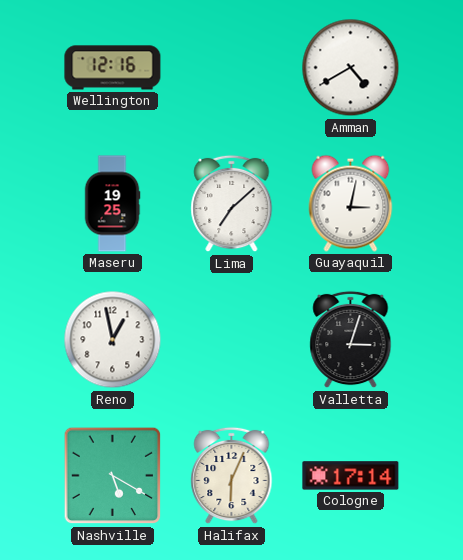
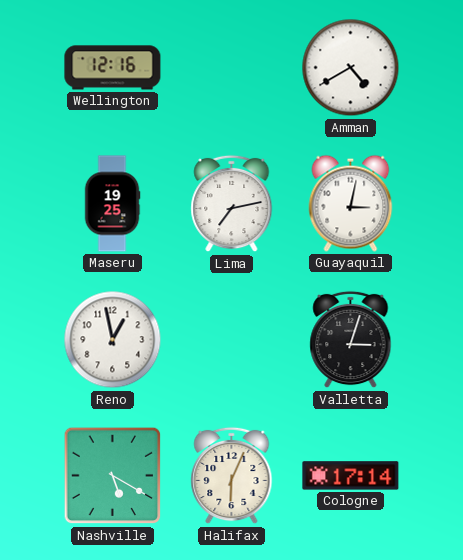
Lima: 7:08 -> 7:13
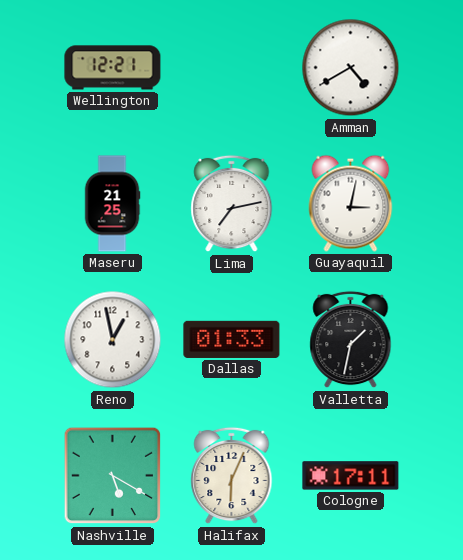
Wellington: 12:16 -> 12:21
Maseru: 19:25 -> 21:25
Dallas: none -> 01:33
Valletta: 3:03 -> 1:32
Cologne: 17:14 -> 17:11
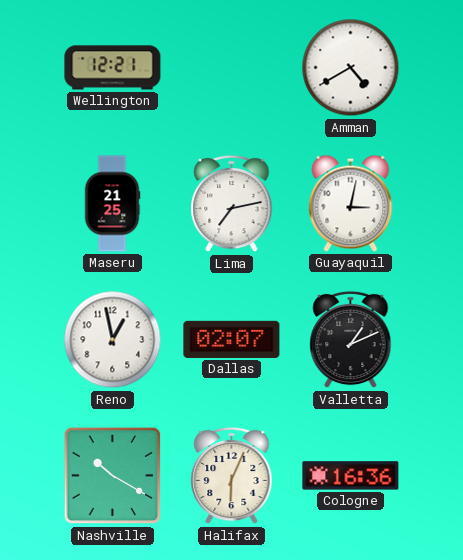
Dallas: 01:33 -> 02:07
Valletta: 1:32 -> 1:11
Nashville: 5:20 -> 10:20
Cologne: 17:11 -> 16:36
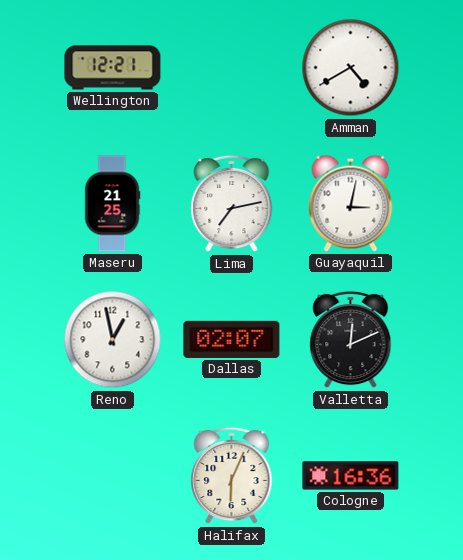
Valletta: 1:11 -> 12:11
Nashville: 10:20 -> none
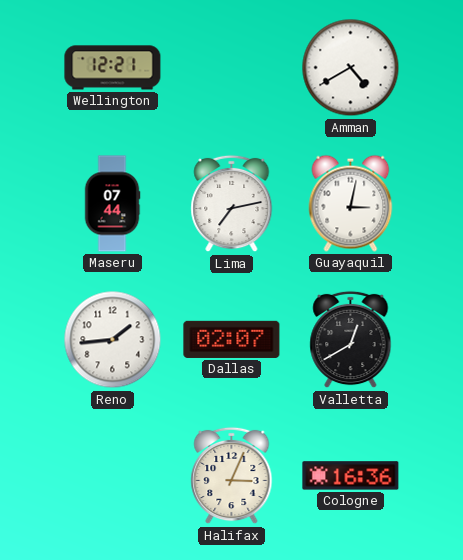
Maseru: 21:25 -> 07:44
Reno: 12:58 -> 1:44
Valletta: 12:11 -> 12:40
Halifax: 6:04 -> 3:04
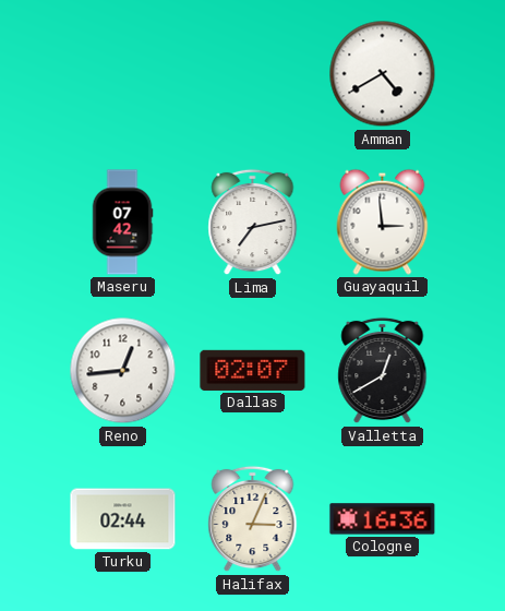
Wellington: 12:21 -> none
Maseru: 07:44 -> 07:42
Guayaquil: 3:02 -> 2:59
Reno: 1:44 -> 12:44
Turku: none -> 02:44
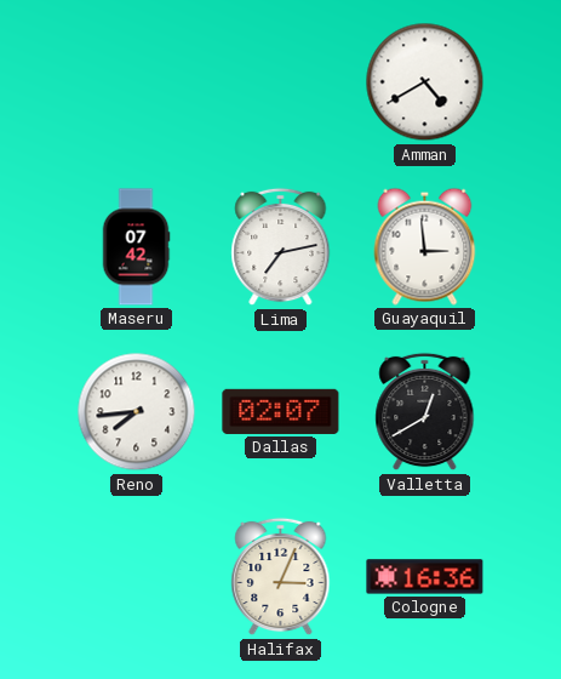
Reno: 12:44 -> 7:44
Turku: 02:44 -> none
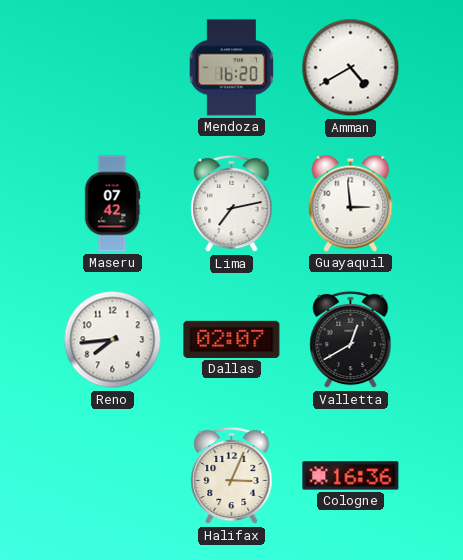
Mendoza: none -> 16:20
